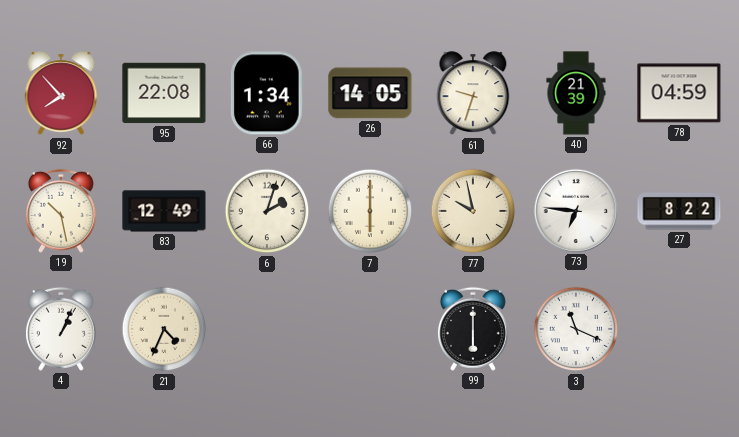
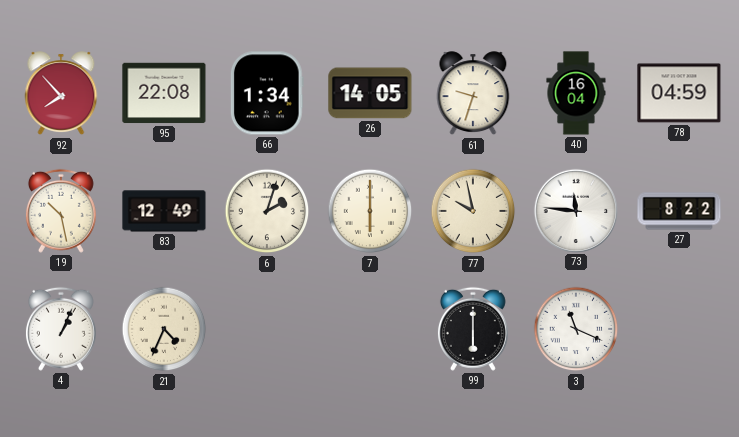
40: 21:39 -> 16:04
73: 6:46 -> 11:46
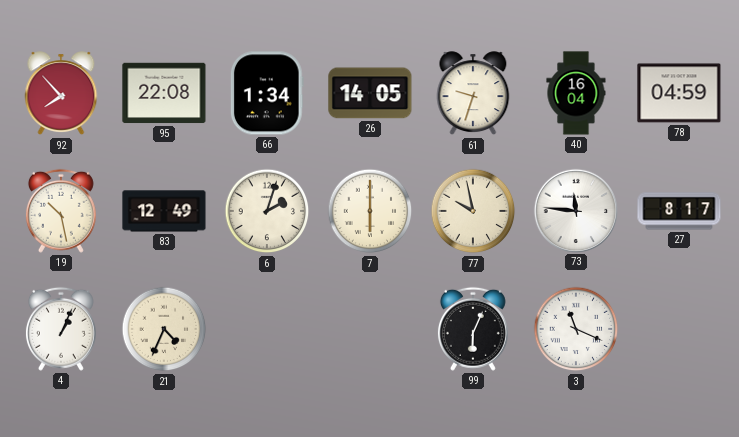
27: 8:22 -> 8:17
99: 6:00 -> 6:04
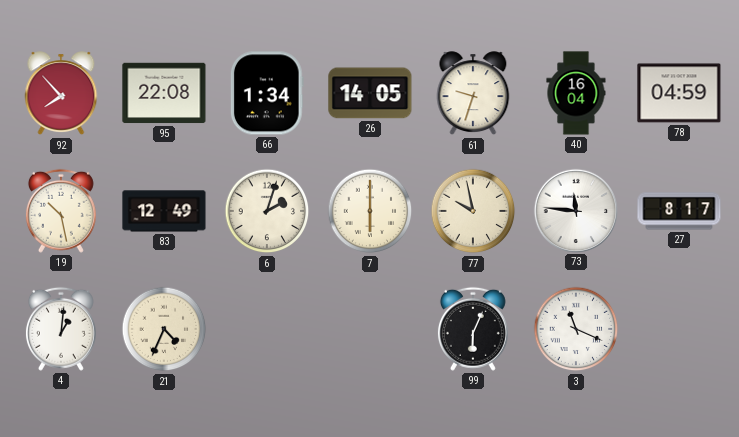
4: 1:04 -> 1:01
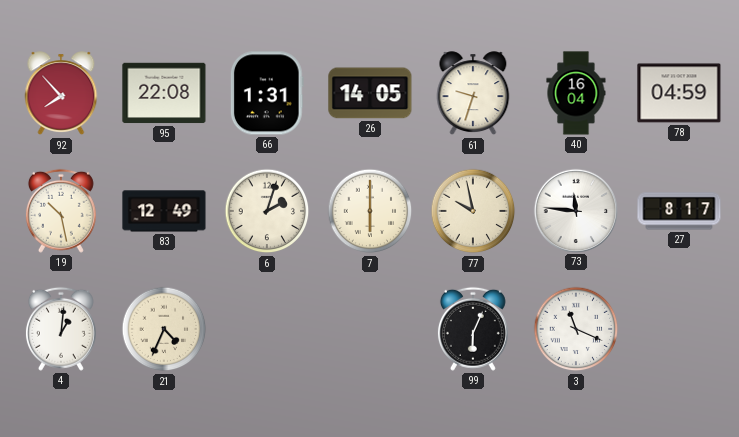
66: 1:34 -> 1:31
